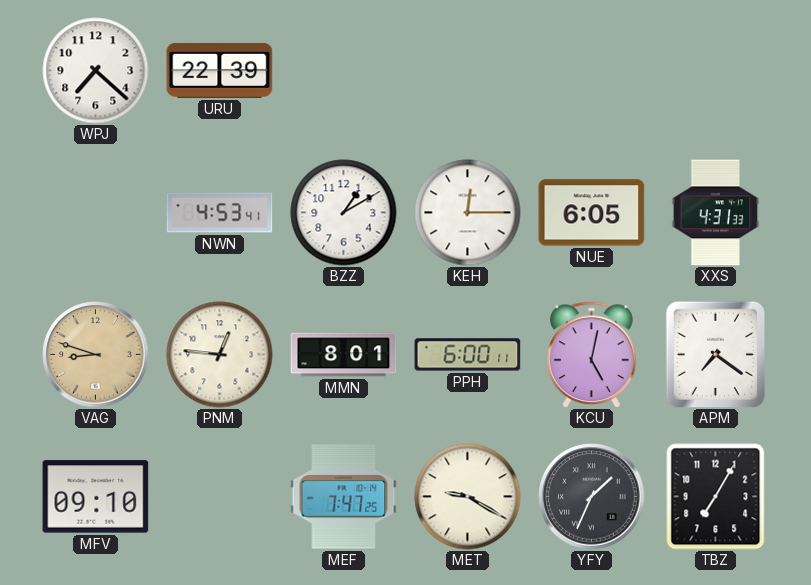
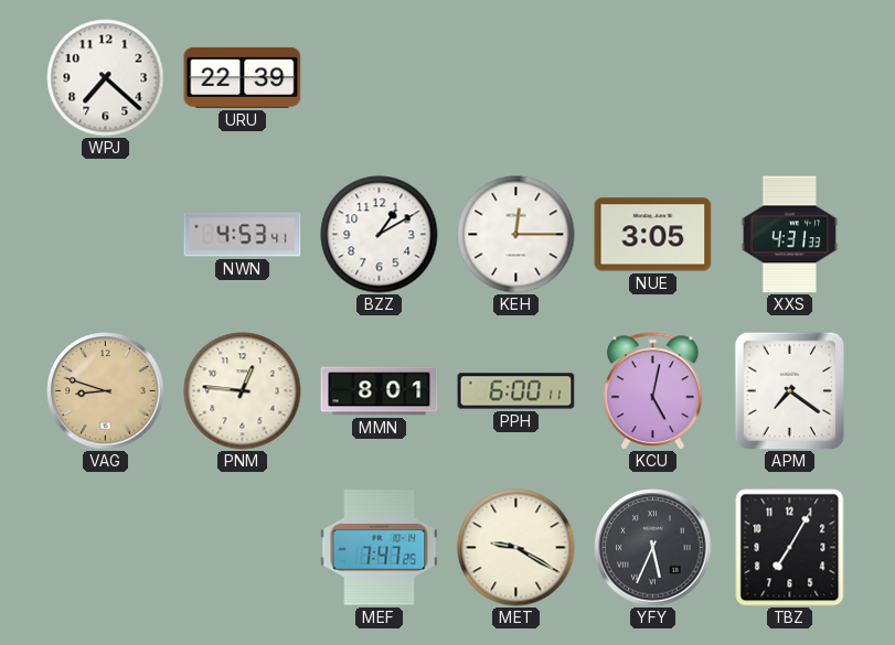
NUE: 6:05 -> 3:05
MFV: 09:10 -> none
YFY: 1:34 -> 5:34
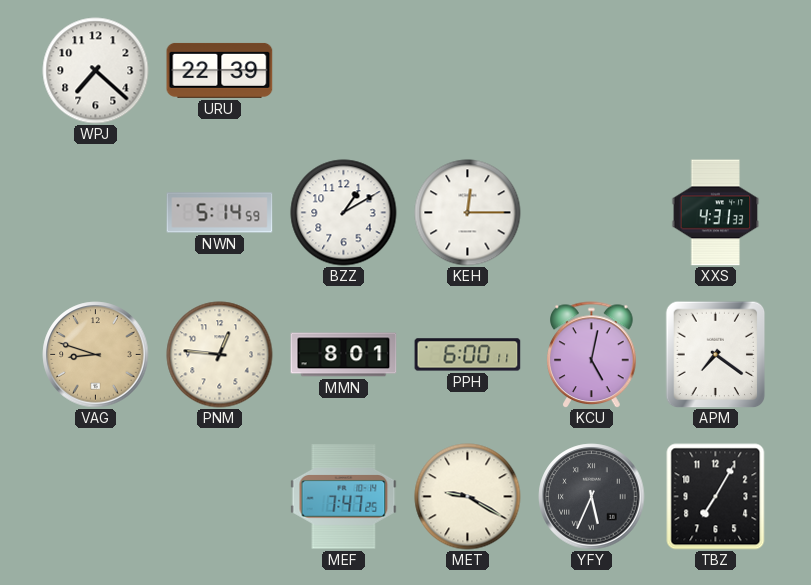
NWN: 4:53 -> 5:14
NUE: 3:05 -> none
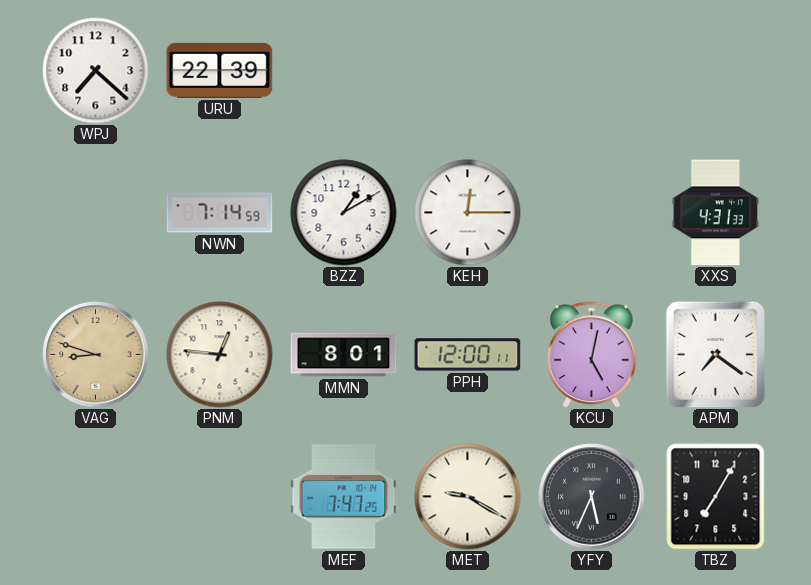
NWN: 5:14 -> 7:14
PPH: 6:00 -> 12:00
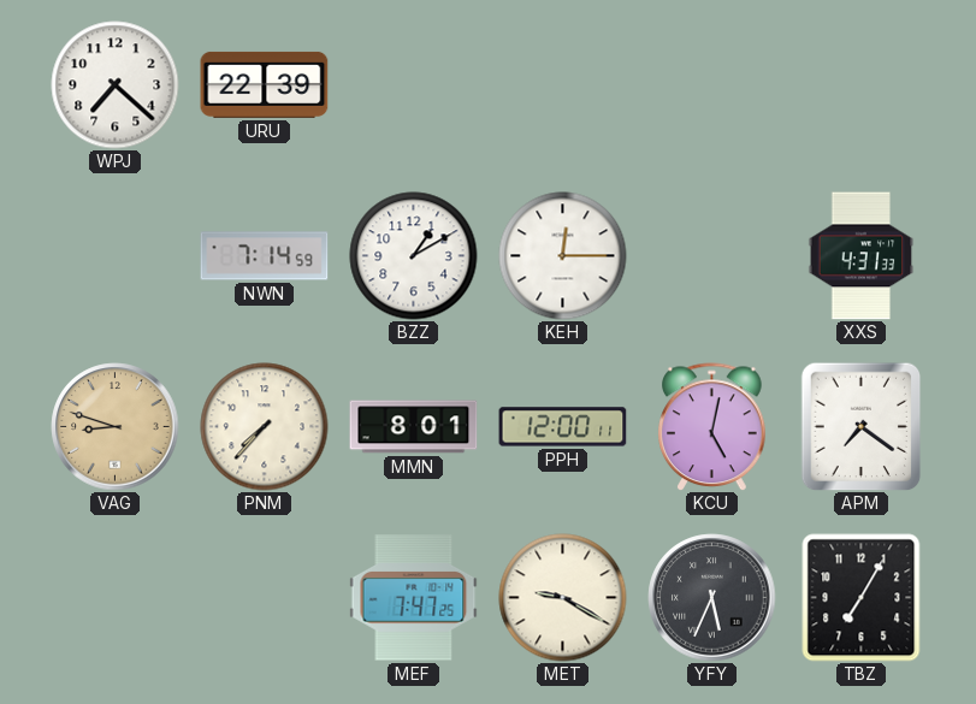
PNM: 12:46 -> 7:37
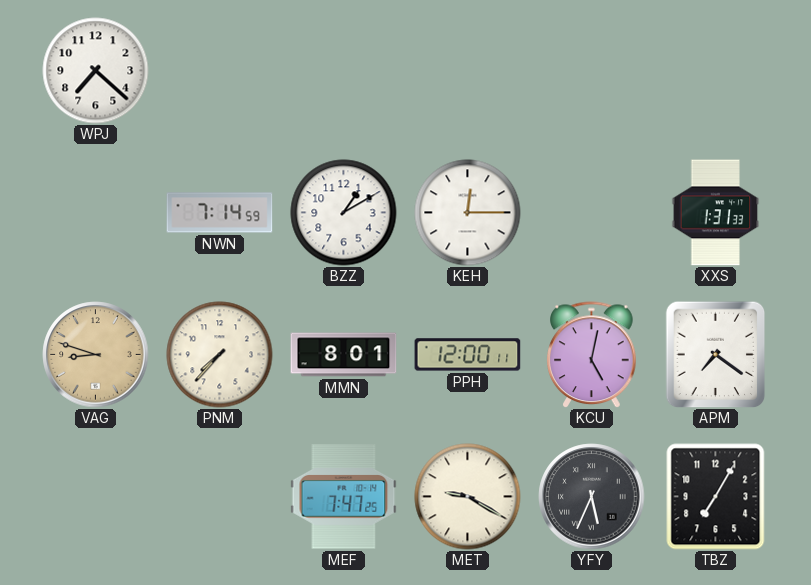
URU: 22:39 -> none
XXS: 4:31 -> 1:31
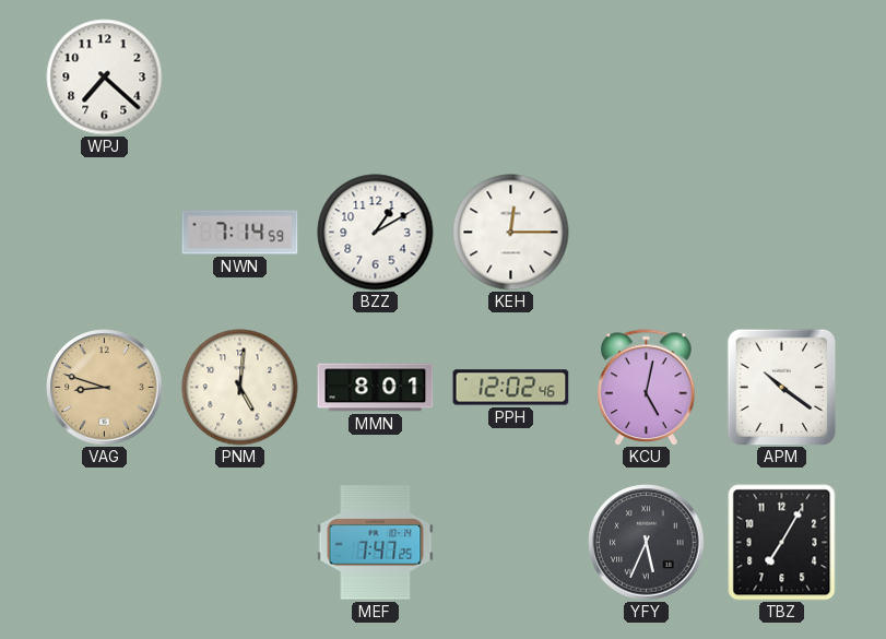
XXS: 1:31 -> none
PNM: 7:37 -> 5:01
PPH: 12:00 -> 12:02
APM: 7:21 -> 10:21
MET: 9:20 -> none
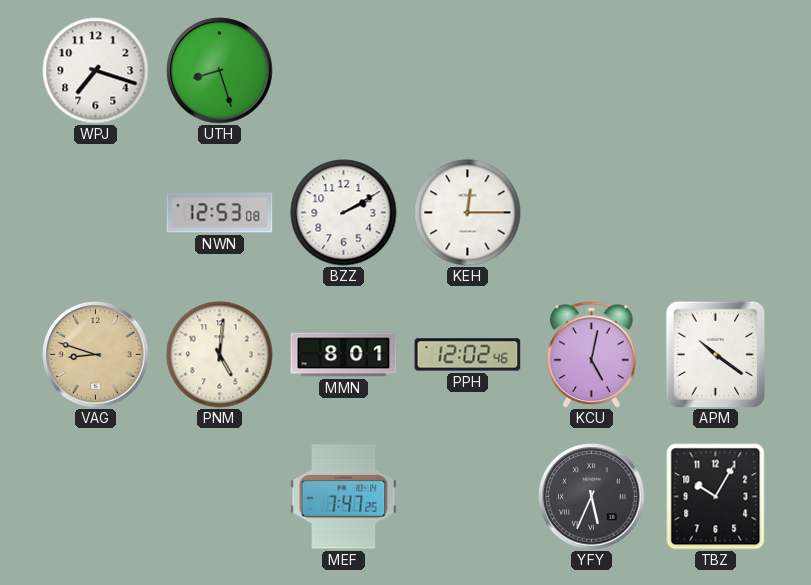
WPJ: 7:22 -> 7:18
UTH: none -> 8:27
NWN: 7:14 -> 12:53
BZZ: 1:10 -> 2:10
TBZ: 7:05 -> 10:05
